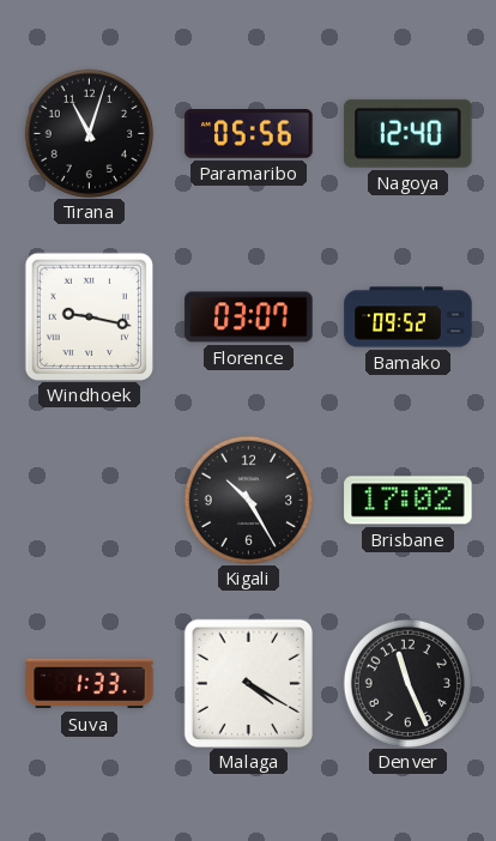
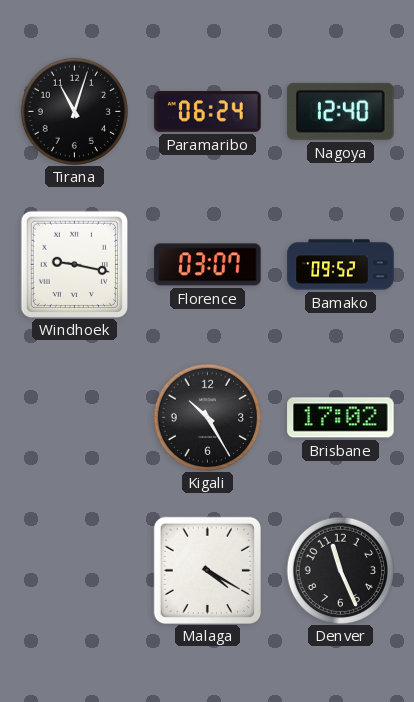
Paramaribo: 05:56 -> 06:24
Suva: 1:33 -> none
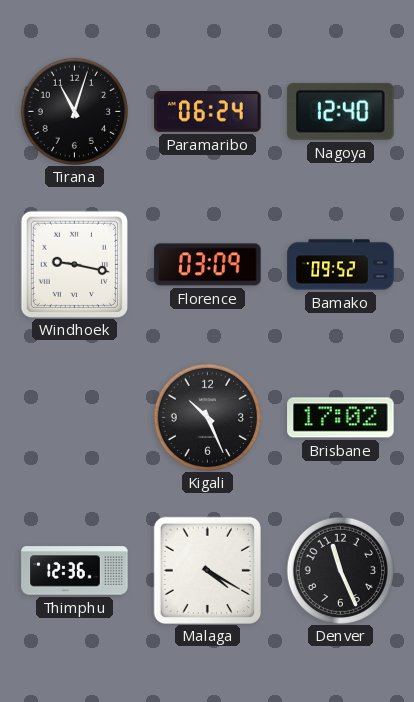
Florence: 03:07 -> 03:09
Kigali: 10:25 -> 10:26
Thimphu: none -> 12:36
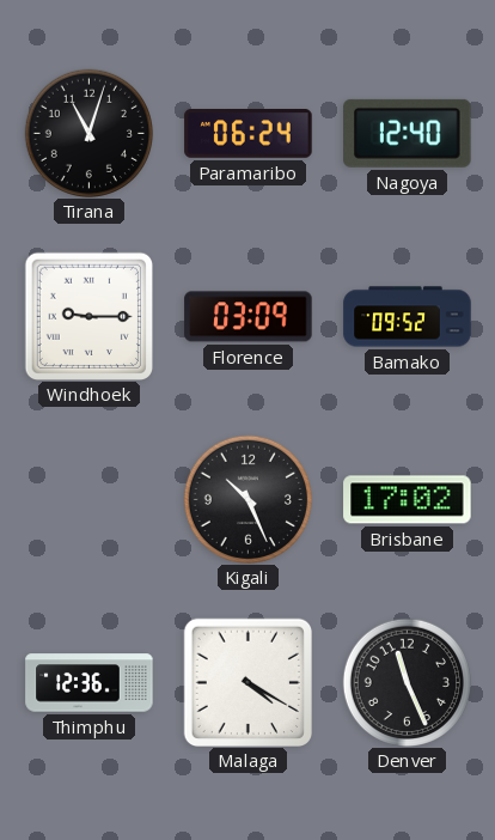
Windhoek: 9:17 -> 9:15
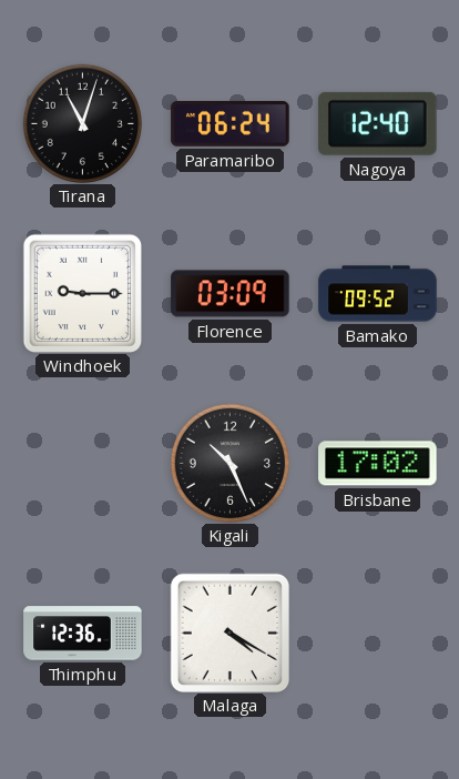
Denver: 11:26 -> none
